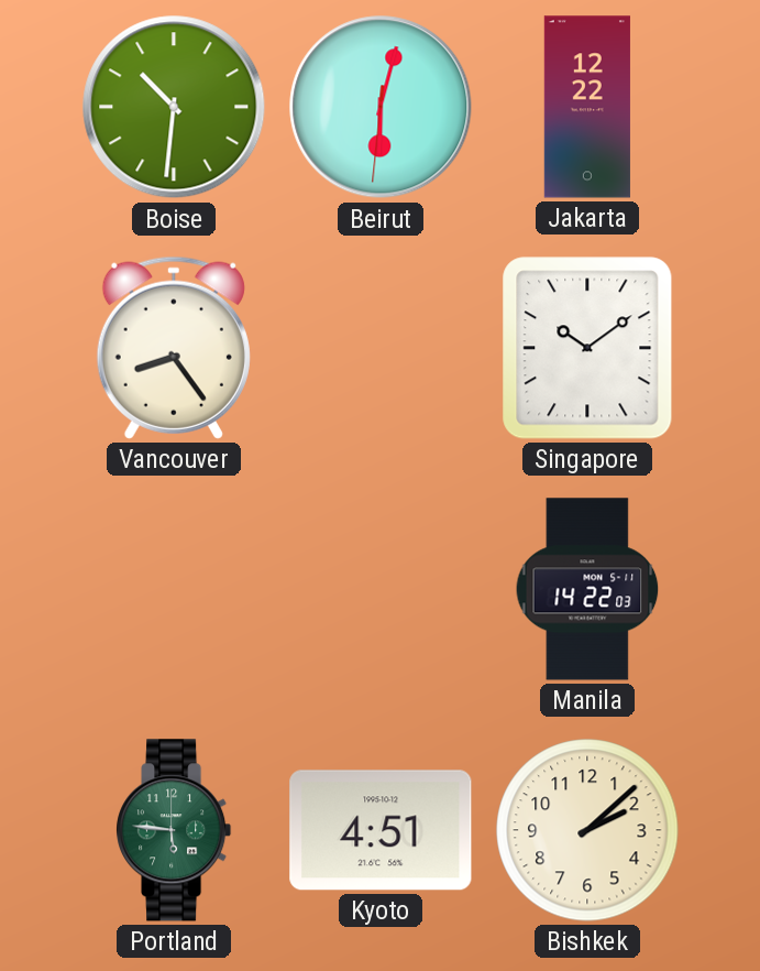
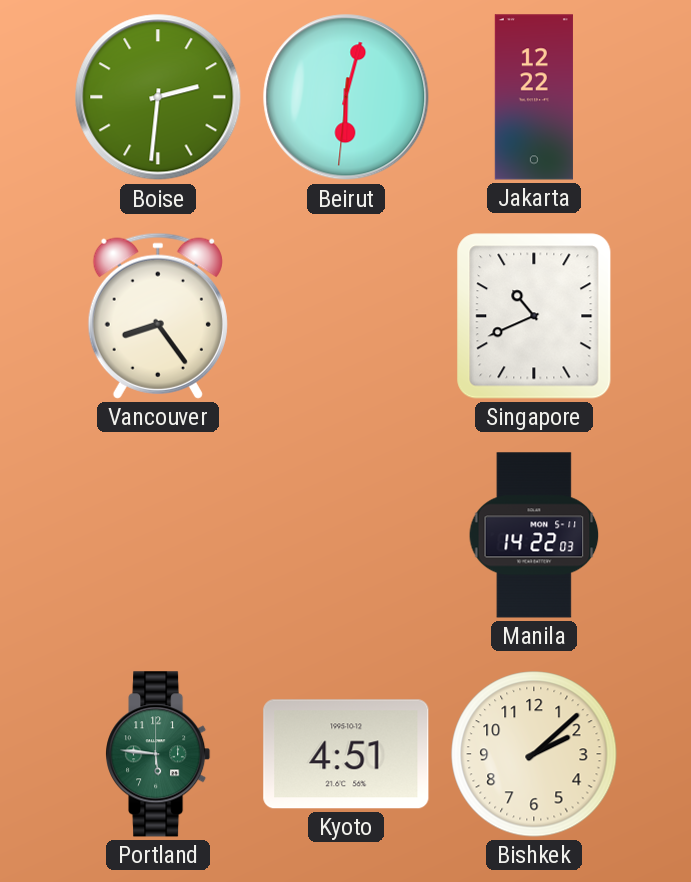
Boise: 10:31 -> 2:31
Singapore: 10:09 -> 10:41
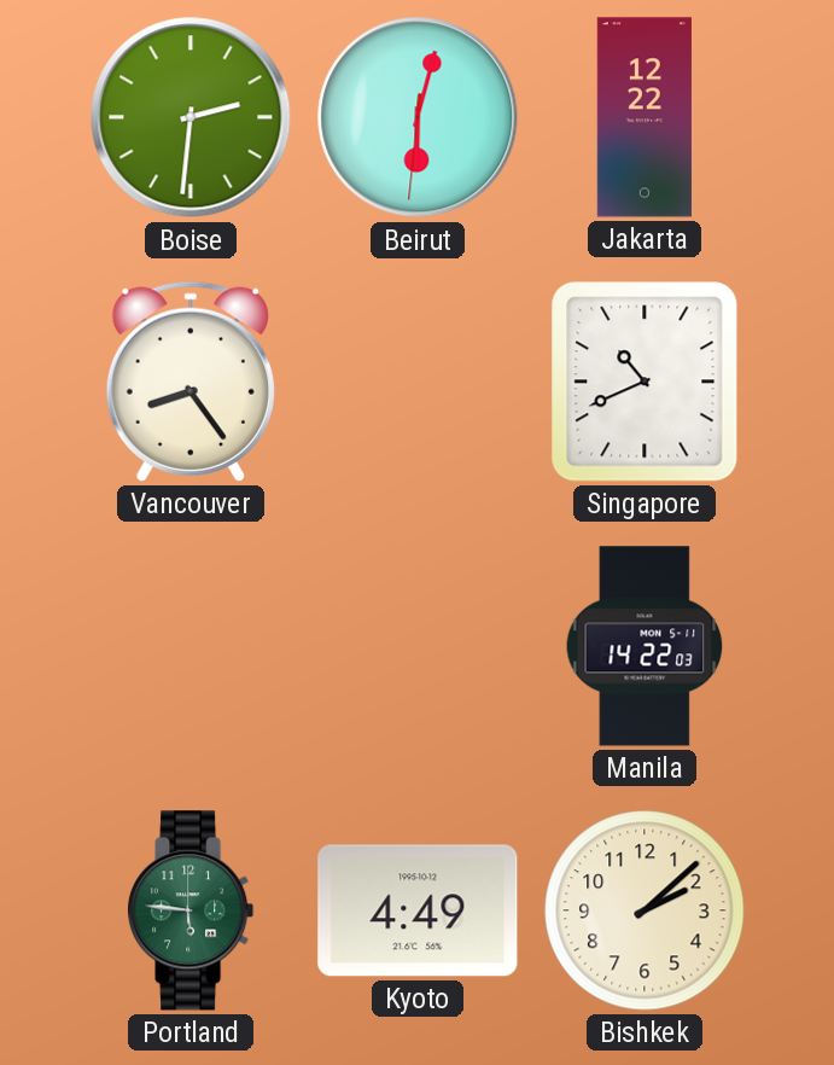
Kyoto: 4:51 -> 4:49
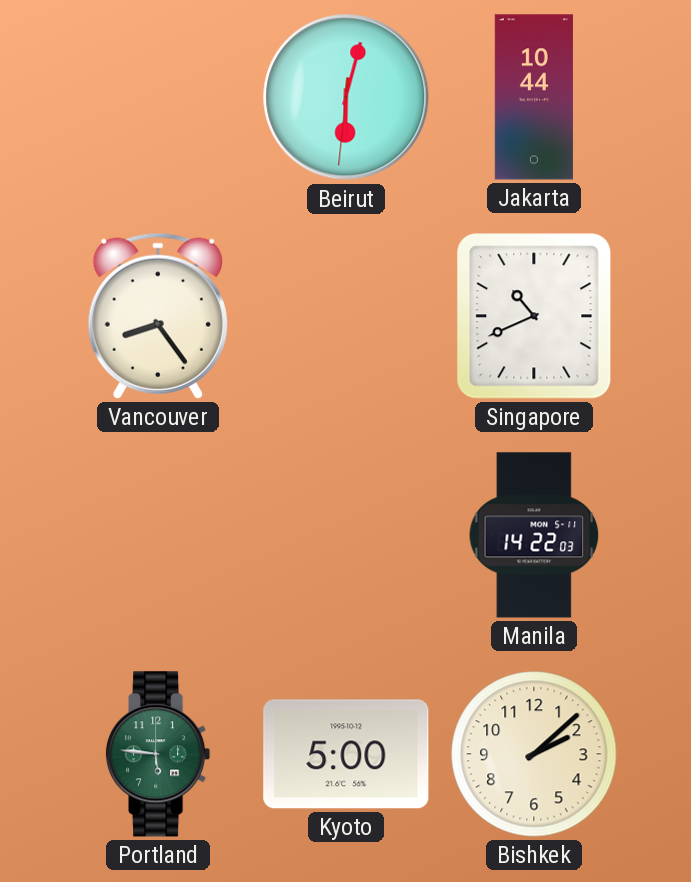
Boise: 2:31 -> none
Jakarta: 12:22 -> 10:44
Kyoto: 4:49 -> 5:00
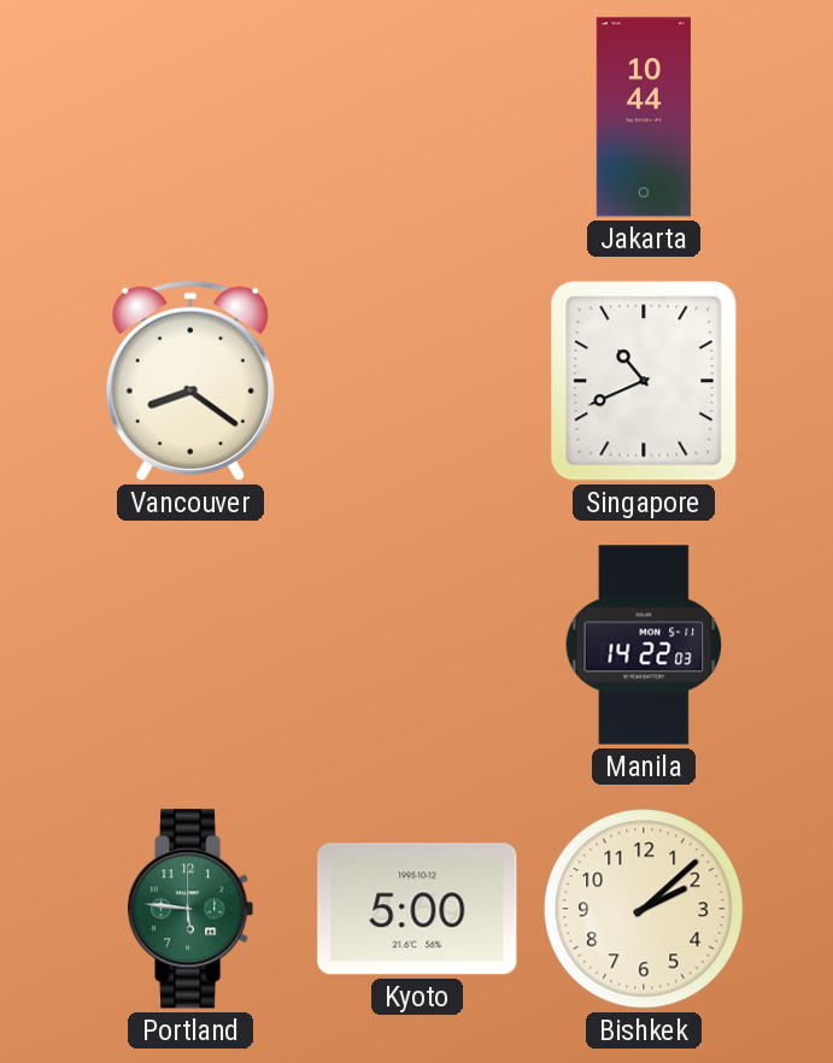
Beirut: 6:02 -> none
Vancouver: 8:24 -> 8:21
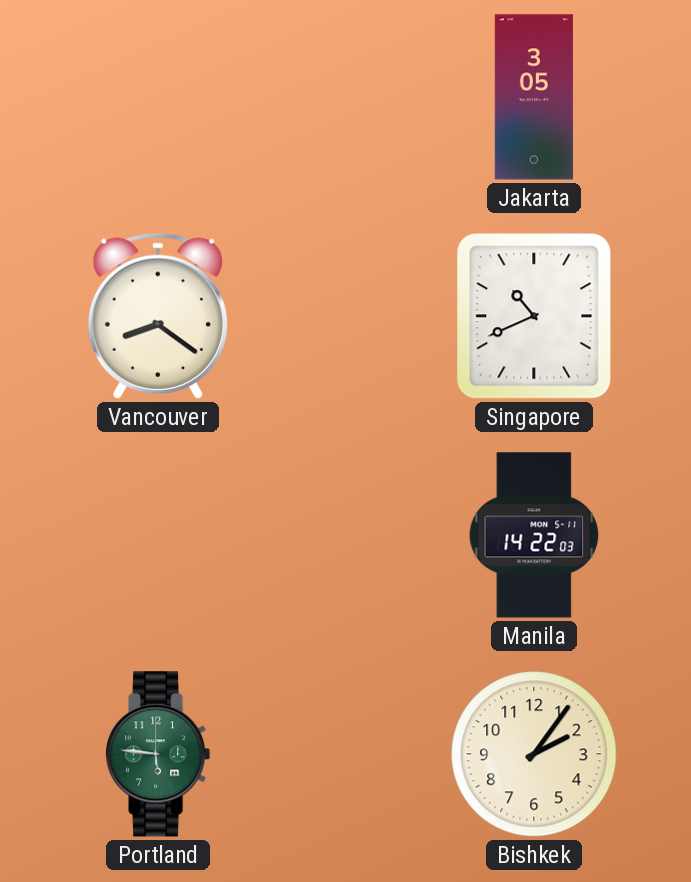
Jakarta: 10:44 -> 3:05
Kyoto: 5:00 -> none
Bishkek: 2:08 -> 2:06
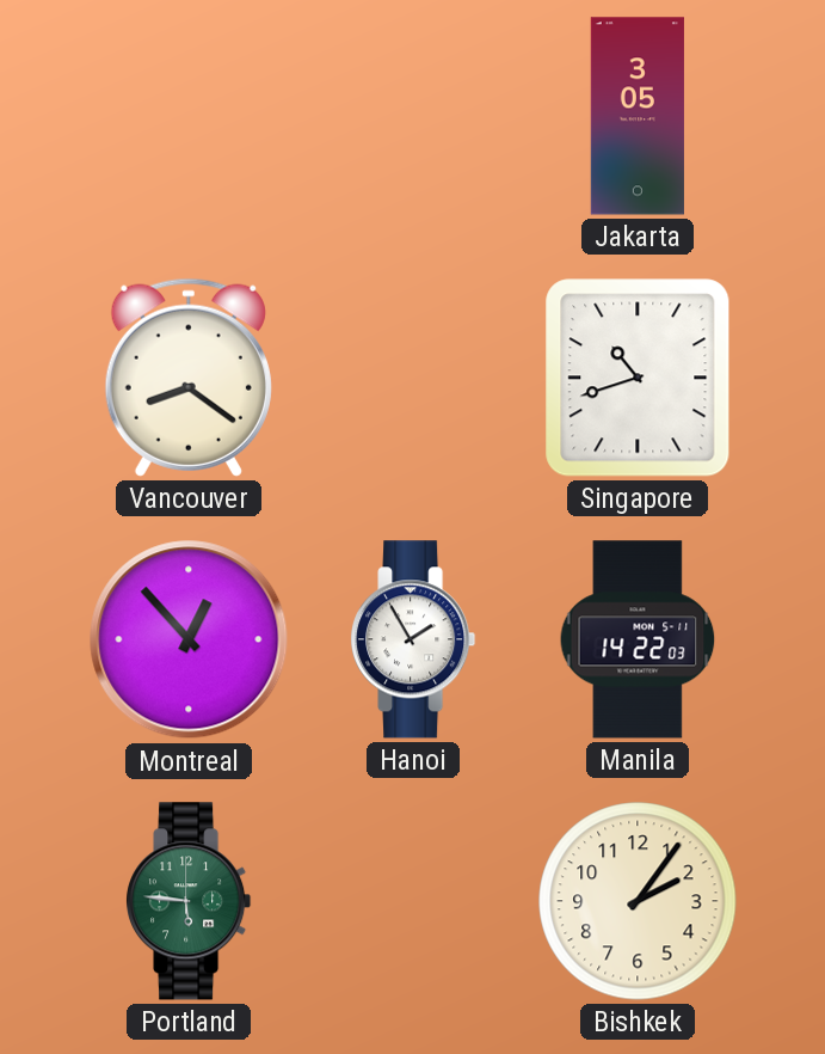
Singapore: 10:41 -> 10:42
Montreal: none -> 12:53
Hanoi: none -> 1:55
